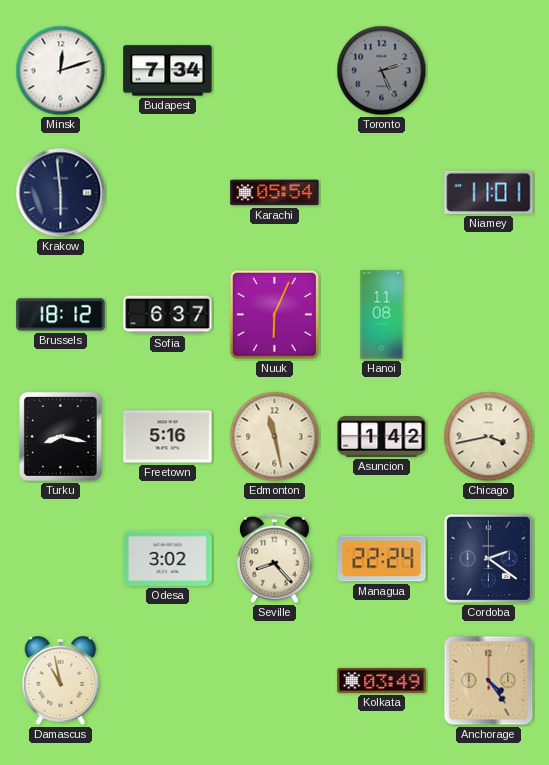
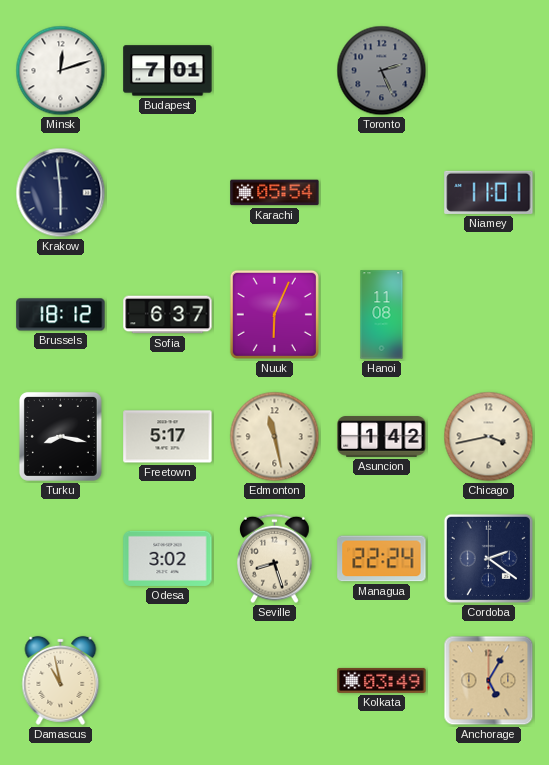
Budapest: 7:34 -> 7:01
Freetown: 5:16 -> 5:17
Seville: 8:23 -> 8:27
Anchorage: 4:24 -> 5:05
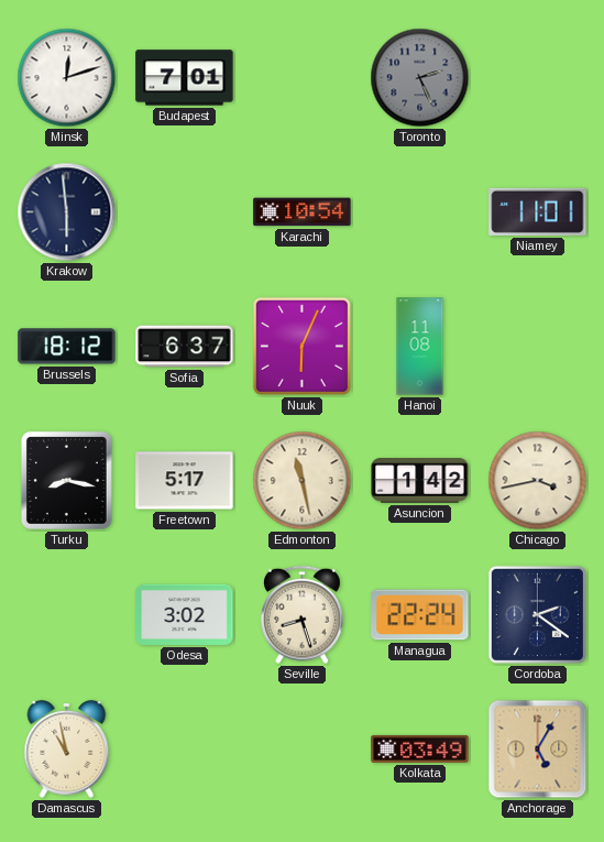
Karachi: 05:54 -> 10:54
